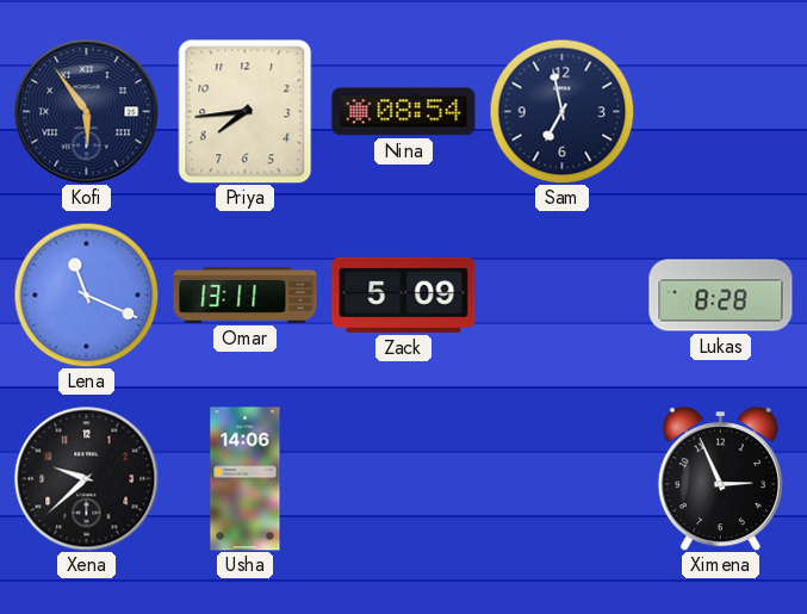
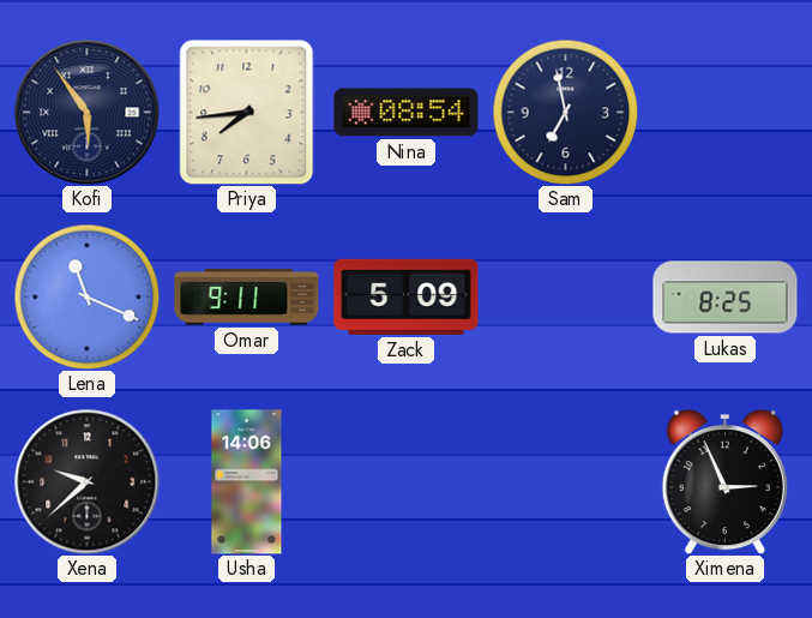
Omar: 13:11 -> 9:11
Lukas: 8:28 -> 8:25
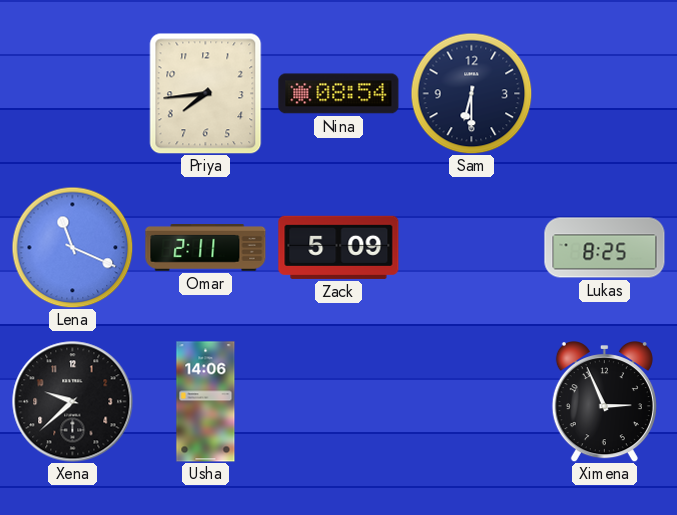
Kofi: 5:54 -> none
Sam: 6:58 -> 6:30
Omar: 9:11 -> 2:11
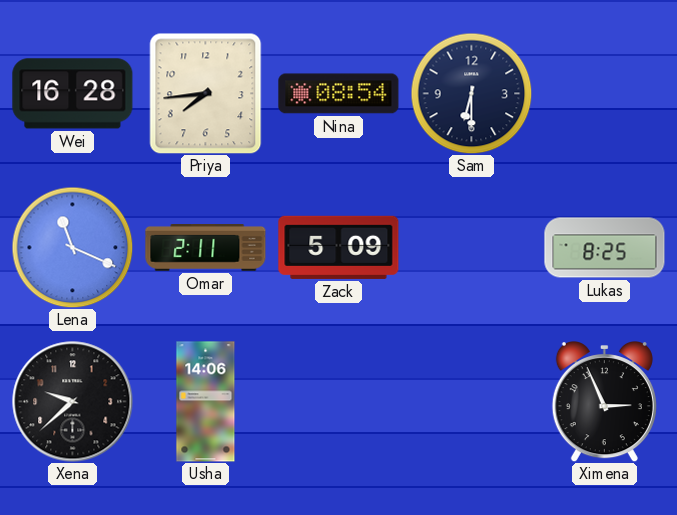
Wei: none -> 16:28
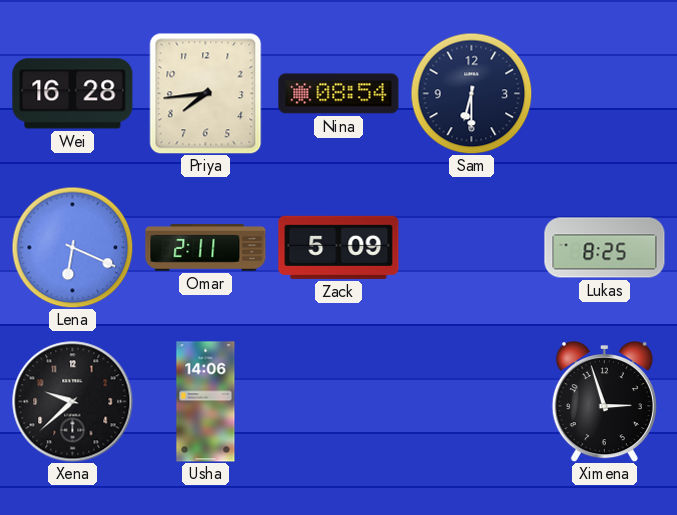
Lena: 11:19 -> 6:19
Ximena: 2:56 -> 2:57
